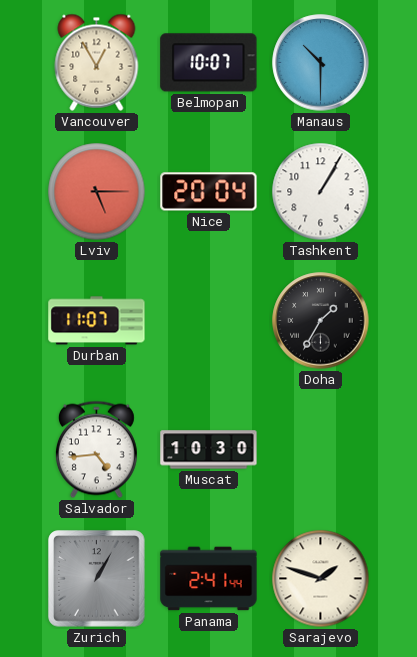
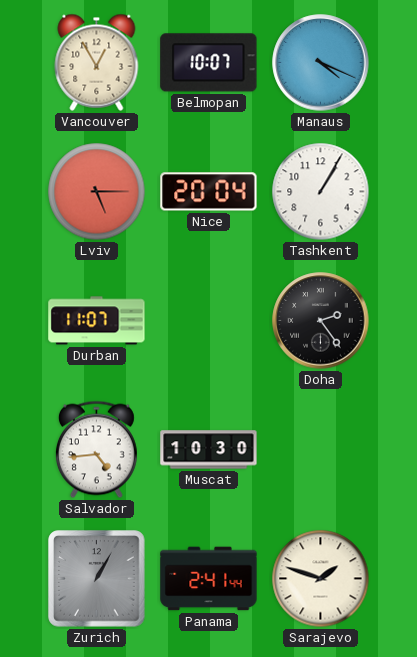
Manaus: 10:30 -> 4:19
Doha: 1:35 -> 2:24
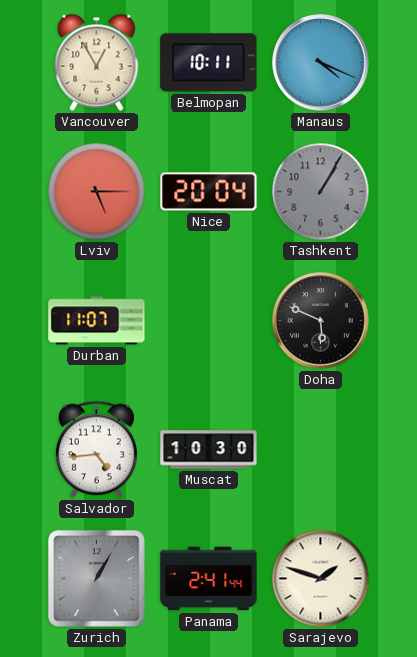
Belmopan: 10:07 -> 10:11
Tashkent dial: white -> grey
Doha: 2:24 -> 5:49
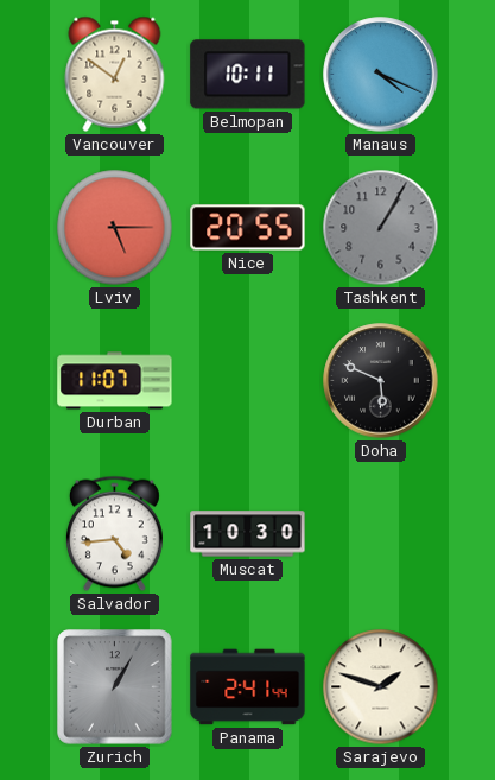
Vancouver: 12:55 -> 12:51
Nice: 20:04 -> 20:55
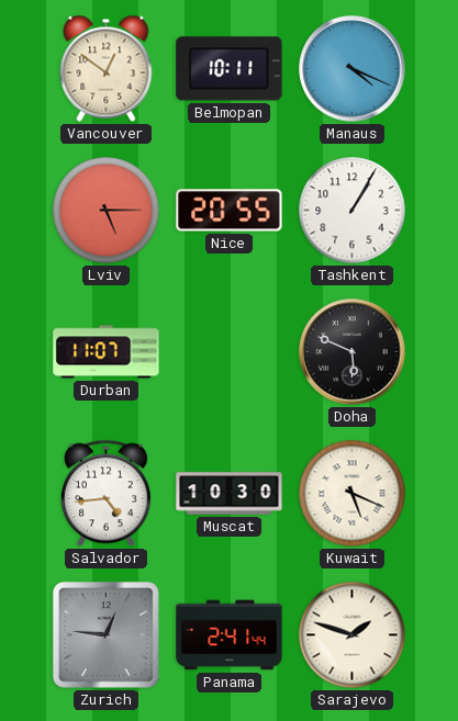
Tashkent dial: grey -> white
Kuwait: none -> 5:19
Zurich: 1:05 -> 12:46
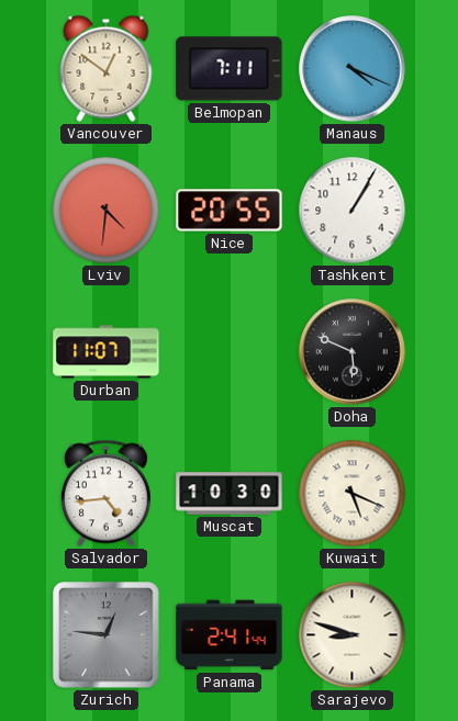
Belmopan: 10:11 -> 7:11
Lviv: 5:15 -> 4:31
Sarajevo: 1:48 -> 8:48
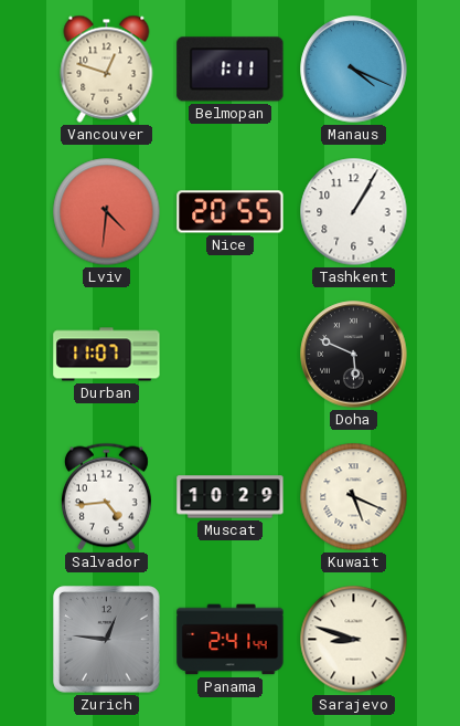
Vancouver: 12:51 -> 12:48
Belmopan: 7:11 -> 1:11
Muscat: 10:30 -> 10:29
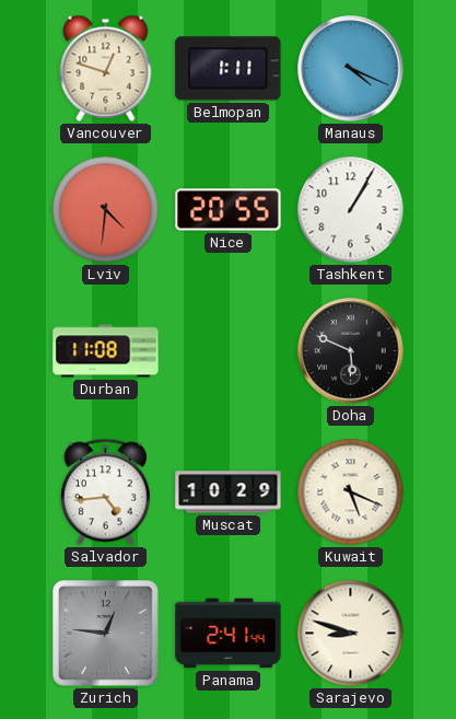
Durban: 11:07 -> 11:08
